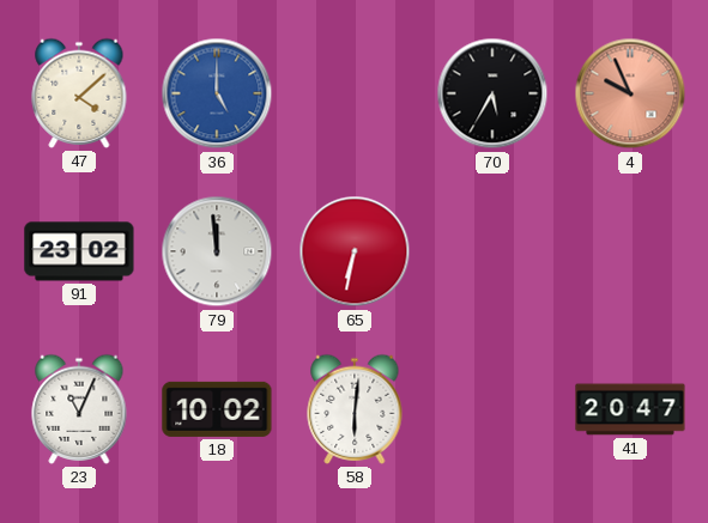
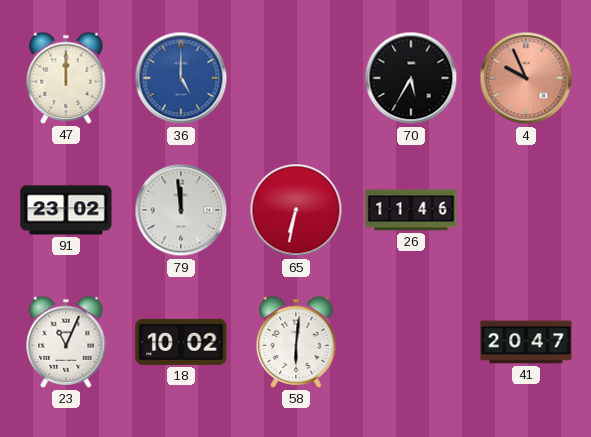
47: 4:08 -> 12:00
26: none -> 11:46
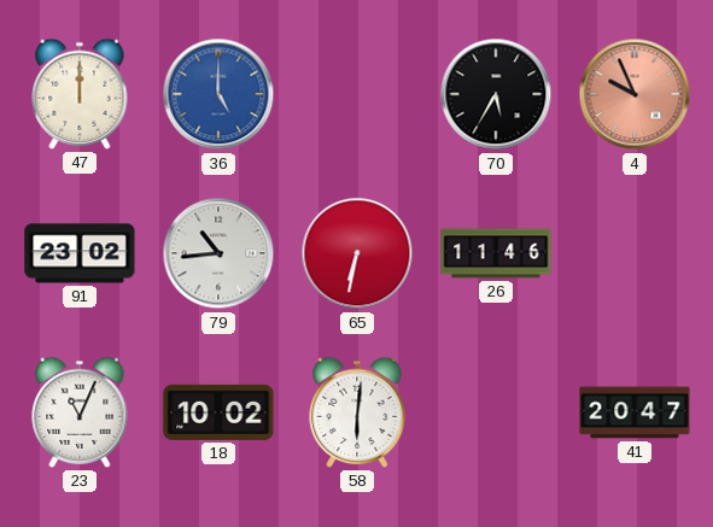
79: 11:59 -> 10:44
